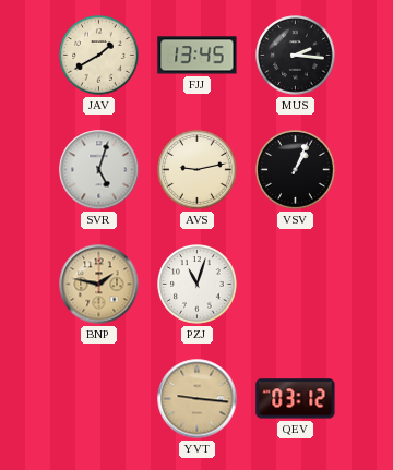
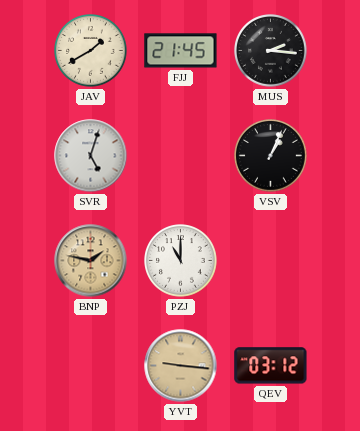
FJJ: 13:45 -> 21:45
AVS: 9:13 -> none
PZJ: 11:03 -> 11:00
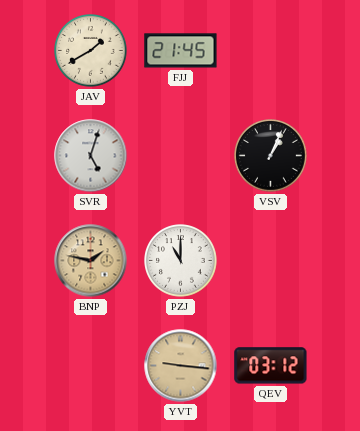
MUS: 2:16 -> none
